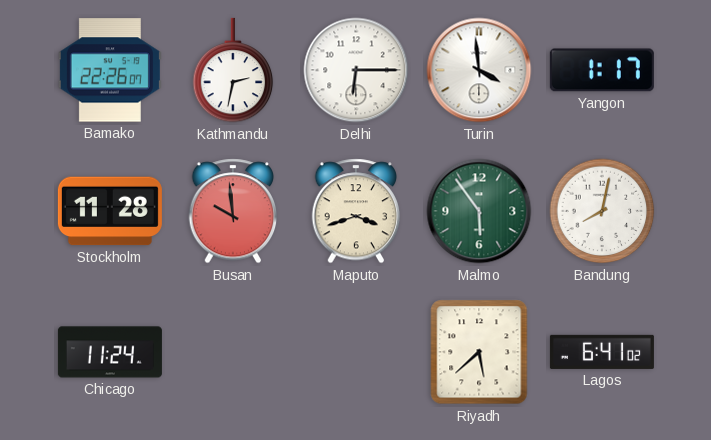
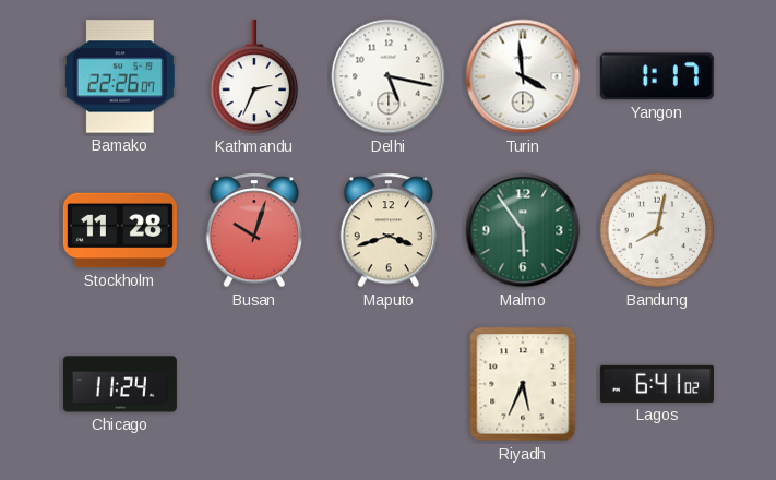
Kathmandu: 2:32 -> 2:34
Delhi: 6:15 -> 5:17
Busan: 9:59 -> 10:03
Riyadh: 5:38 -> 5:34
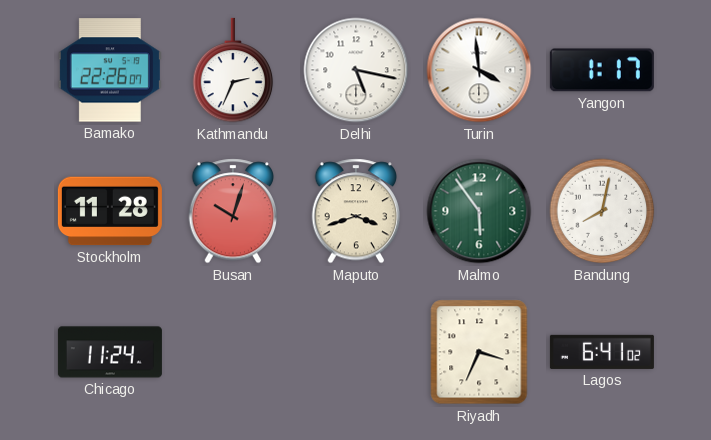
Riyadh: 5:34 -> 3:34
